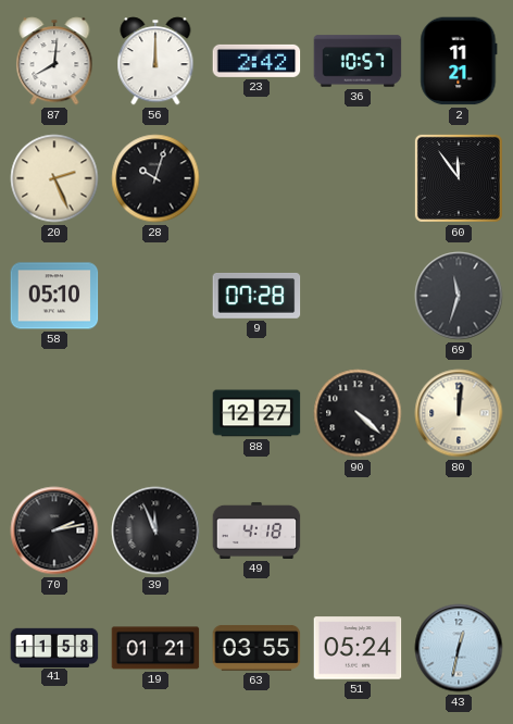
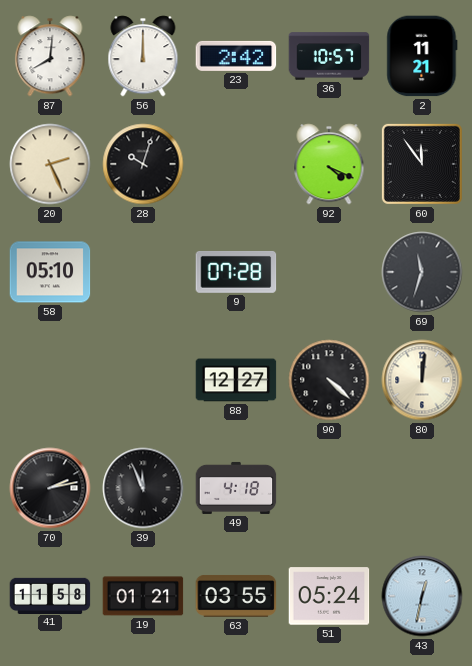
92: none -> 4:19
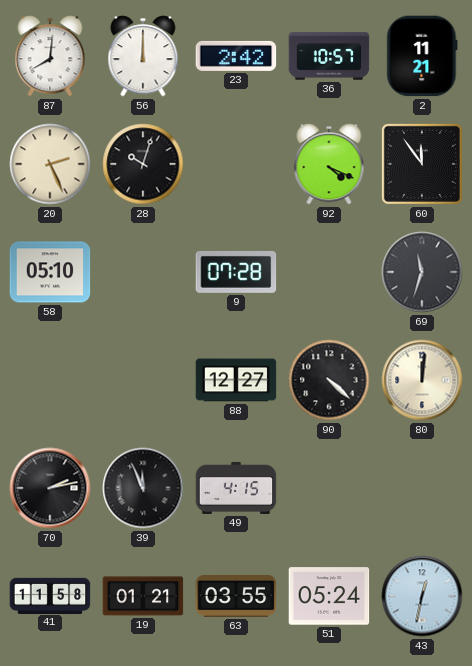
49: 4:18 -> 4:15
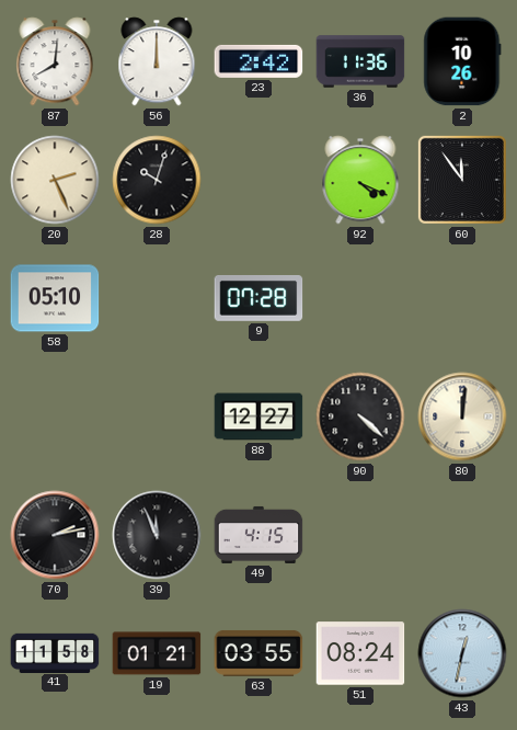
36: 10:57 -> 11:36
2: 11:21 -> 10:26
69: 11:33 -> none
51: 05:24 -> 08:24
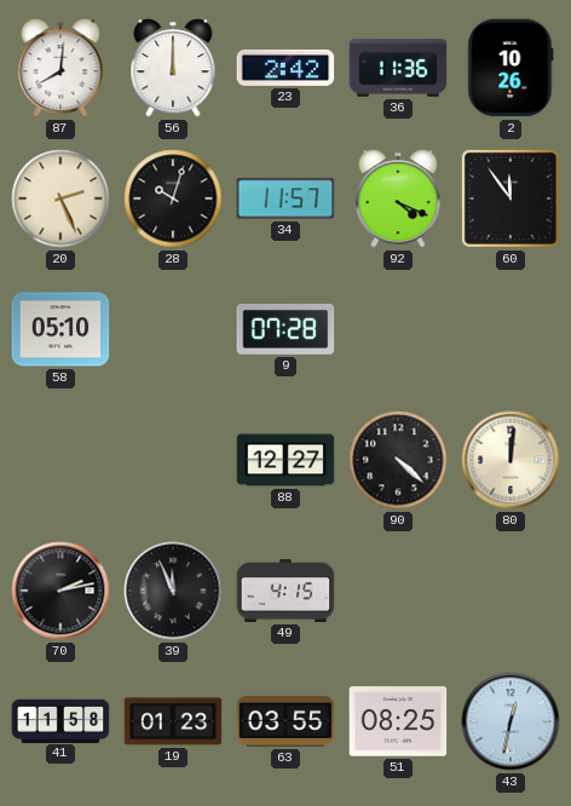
34: none -> 11:57
19: 01:21 -> 01:23
51: 08:24 -> 08:25
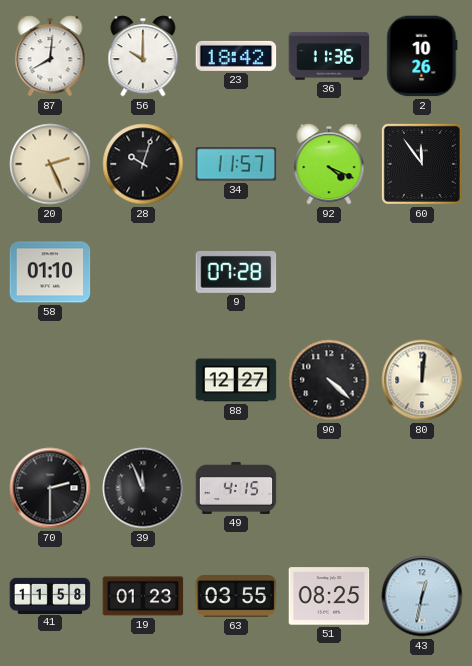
56: 12:00 -> 10:00
23: 2:42 -> 18:42
58: 05:10 -> 01:10
70: 2:13 -> 2:30
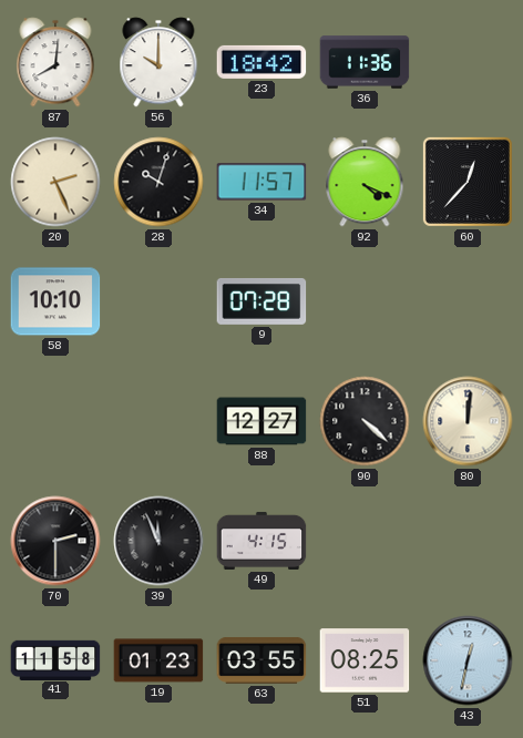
2: 10:26 -> none
60: 11:54 -> 12:37
58: 01:10 -> 10:10
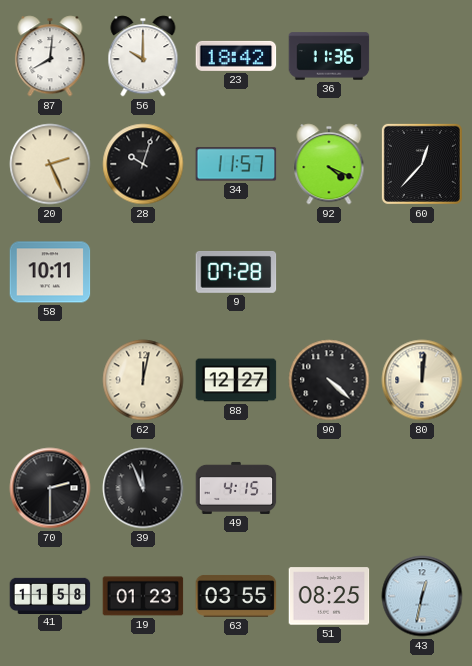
58: 10:10 -> 10:11
62: none -> 12:02
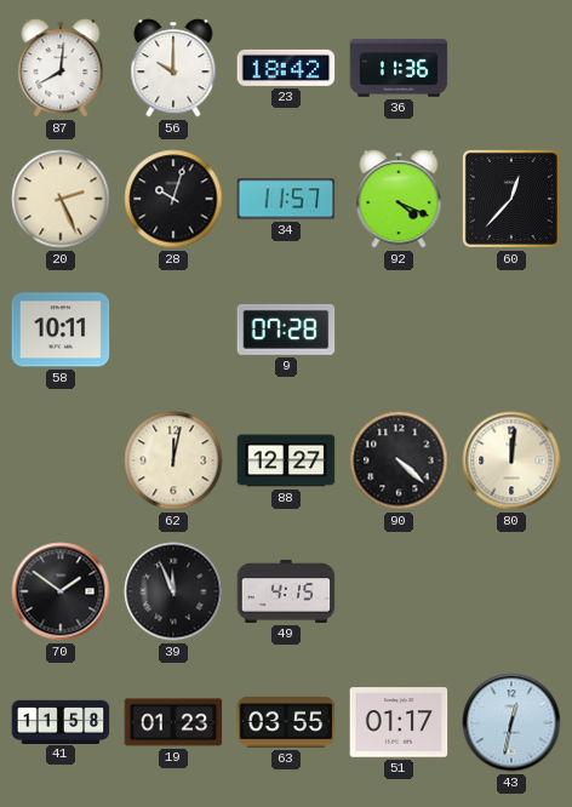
70: 2:30 -> 1:51
51: 08:25 -> 01:17
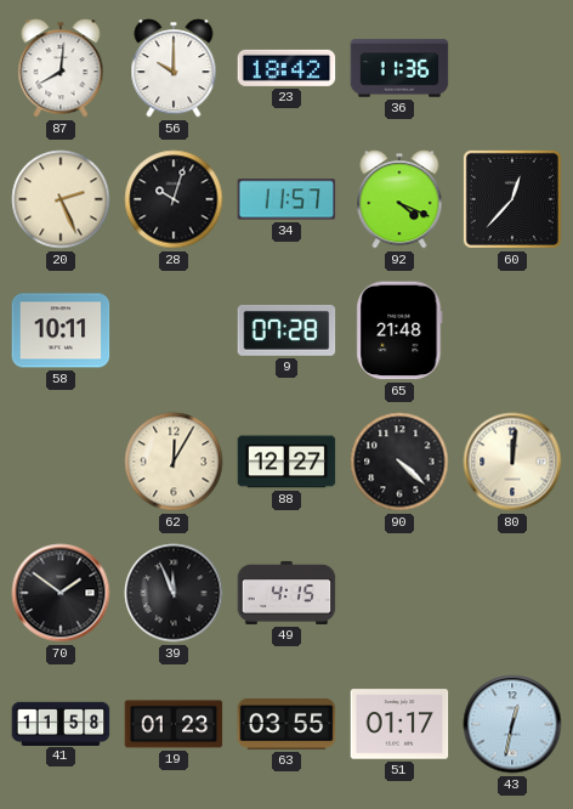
65: none -> 21:48
62: 12:02 -> 12:05
